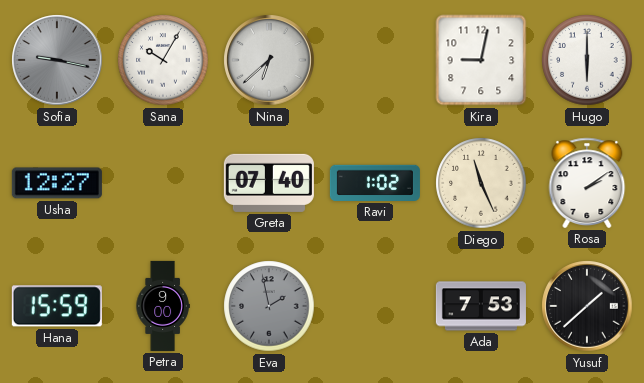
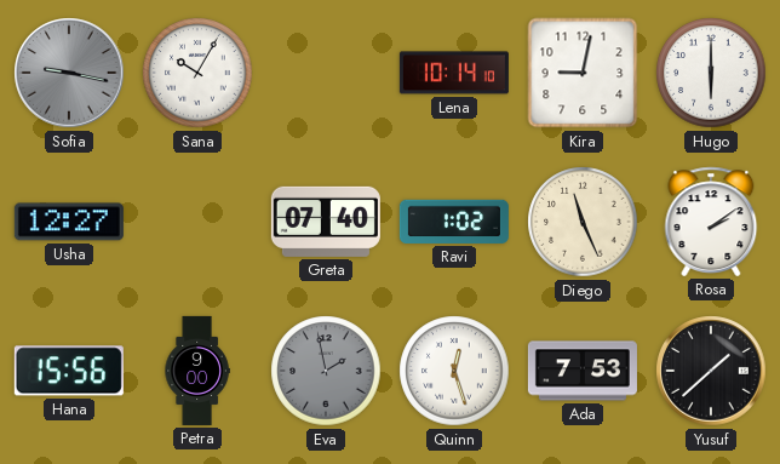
Nina: 6:38 -> none
Lena: none -> 10:14
Hana: 15:59 -> 15:56
Quinn: none -> 12:27
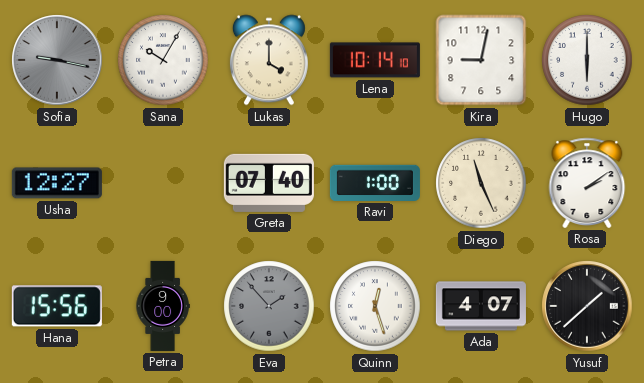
Lukas: none -> 4:00
Ravi: 1:02 -> 1:00
Eva: 1:58 -> 1:53
Ada: 7:53 -> 4:07
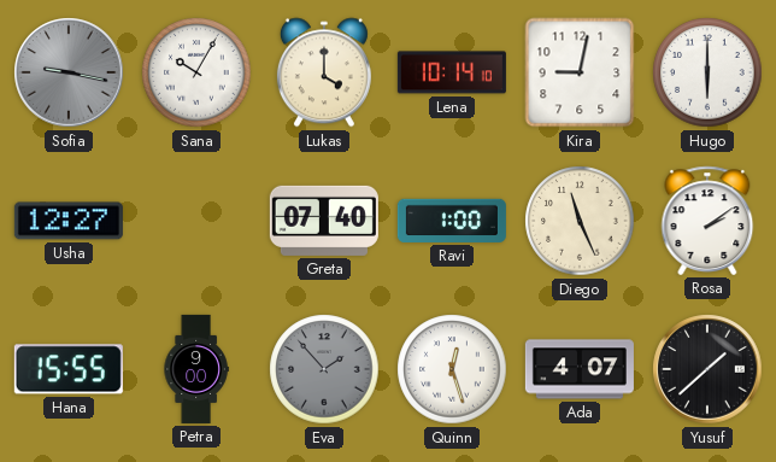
Hana: 15:56 -> 15:55
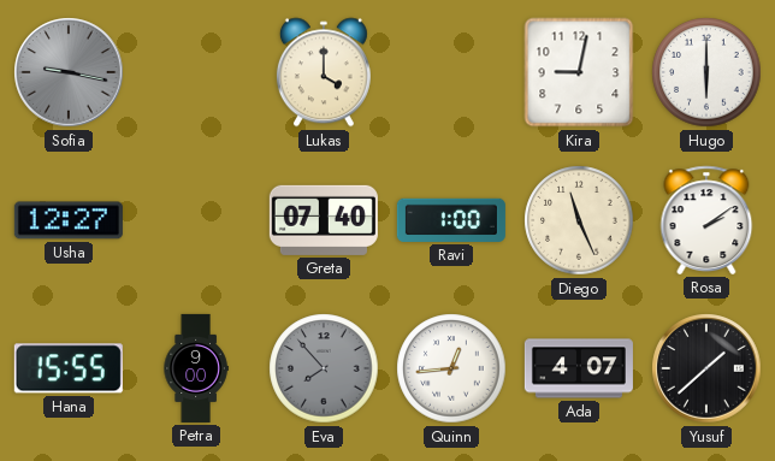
Sana: 10:05 -> none
Lena: 10:14 -> none
Eva: 1:53 -> 7:53
Quinn: 12:27 -> 12:44
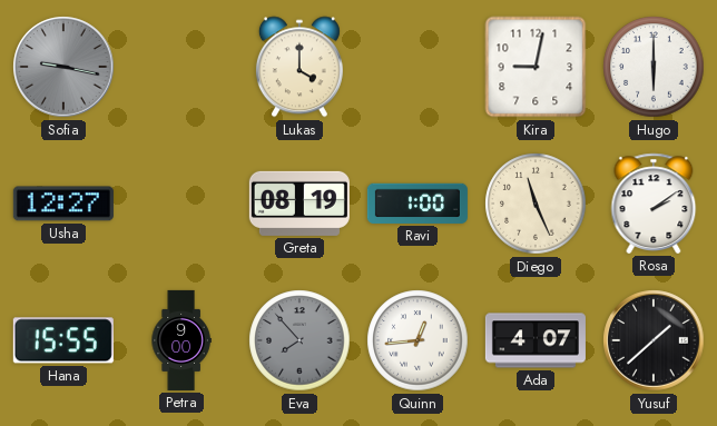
Greta: 07:40 -> 08:19
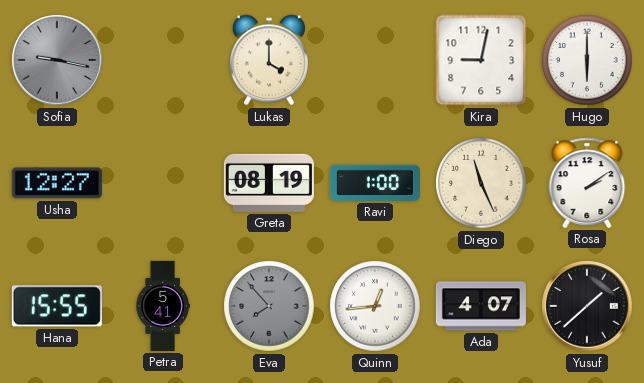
Petra: 9:00 -> 5:41
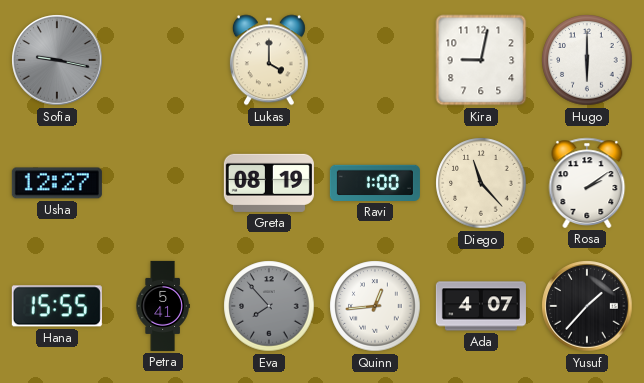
Diego: 11:26 -> 11:23
Yusuf: 1:38 -> 1:37
